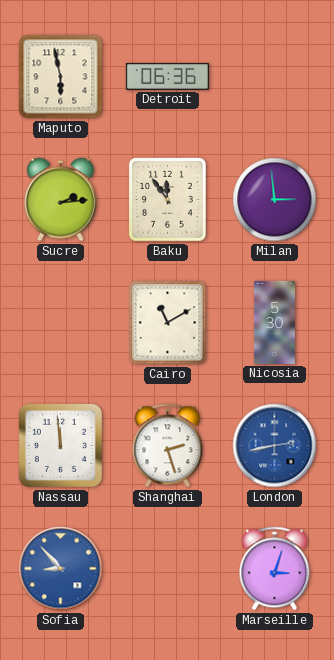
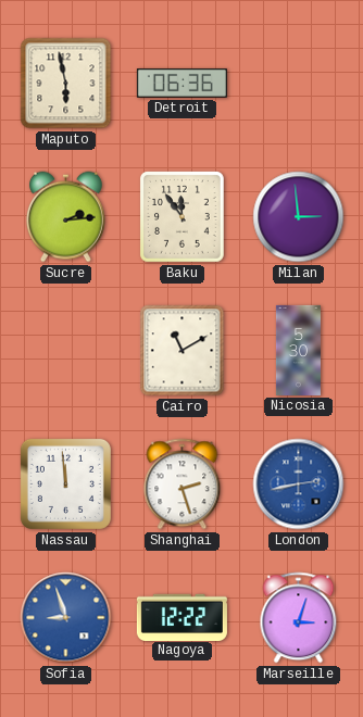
Sofia: 8:53 -> 8:57
Nagoya: none -> 12:22
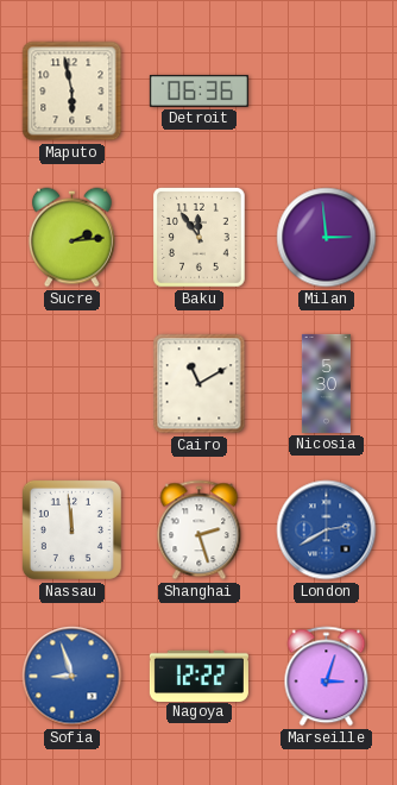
London: 2:43 -> 2:40
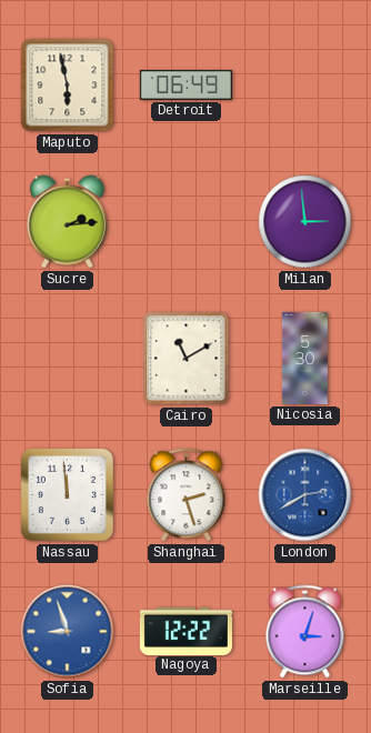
Detroit: 06:36 -> 06:49
Baku: 11:54 -> none
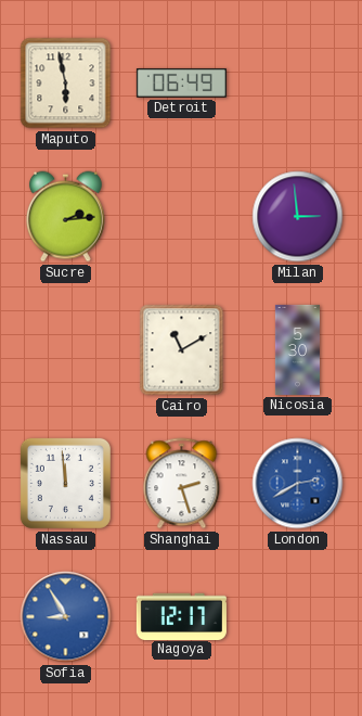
Sofia: 8:57 -> 8:55
Nagoya: 12:22 -> 12:17
Marseille: 3:03 -> none
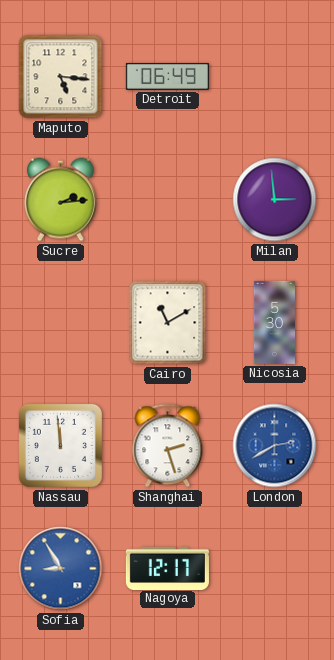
Maputo: 5:58 -> 5:16
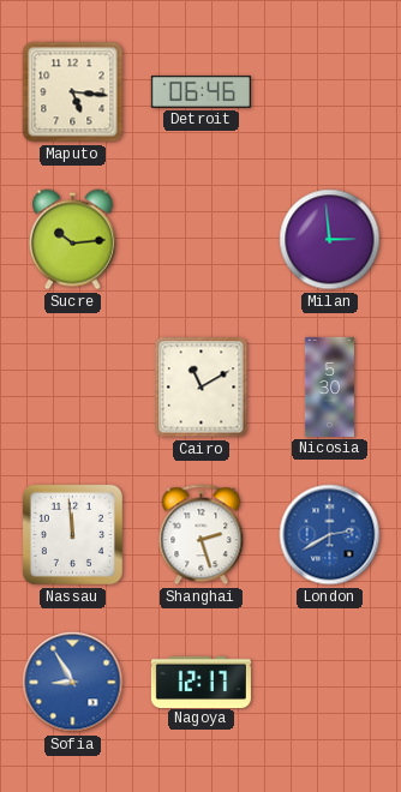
Detroit: 06:49 -> 06:46
Sucre: 2:14 -> 10:14
